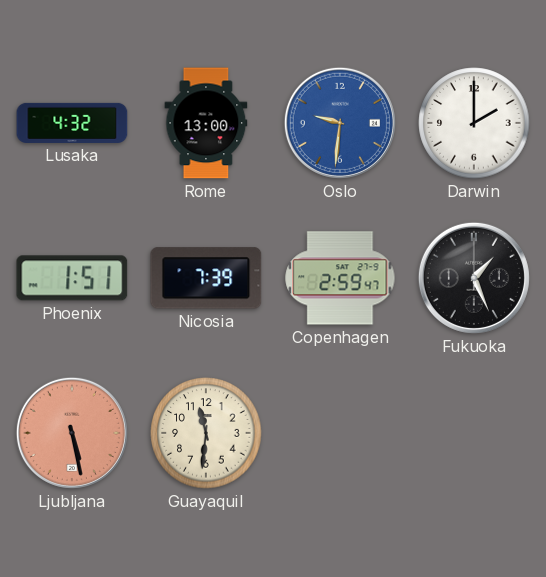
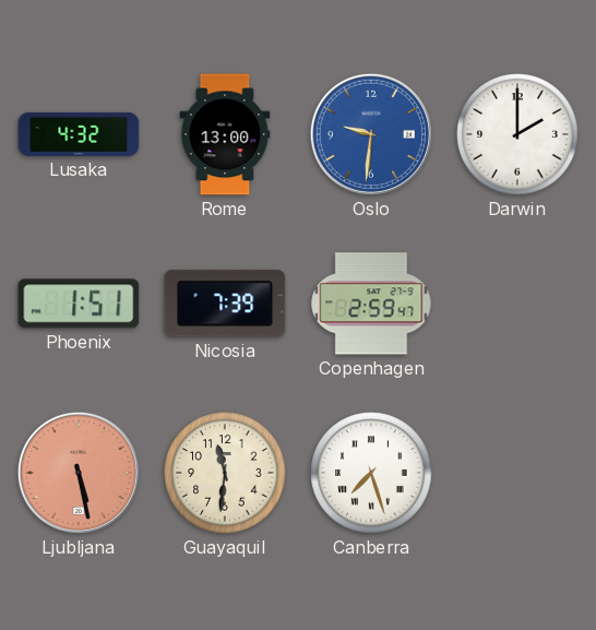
Fukuoka: 1:26 -> none
Canberra: none -> 7:27
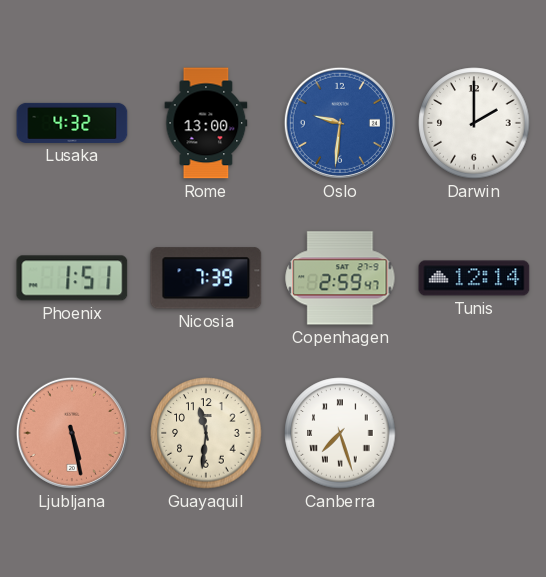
Tunis: none -> 12:14
